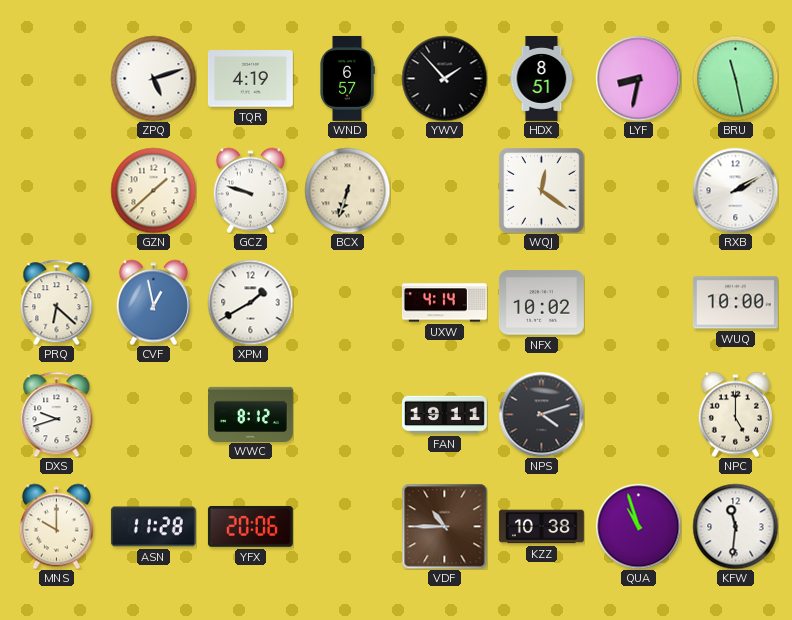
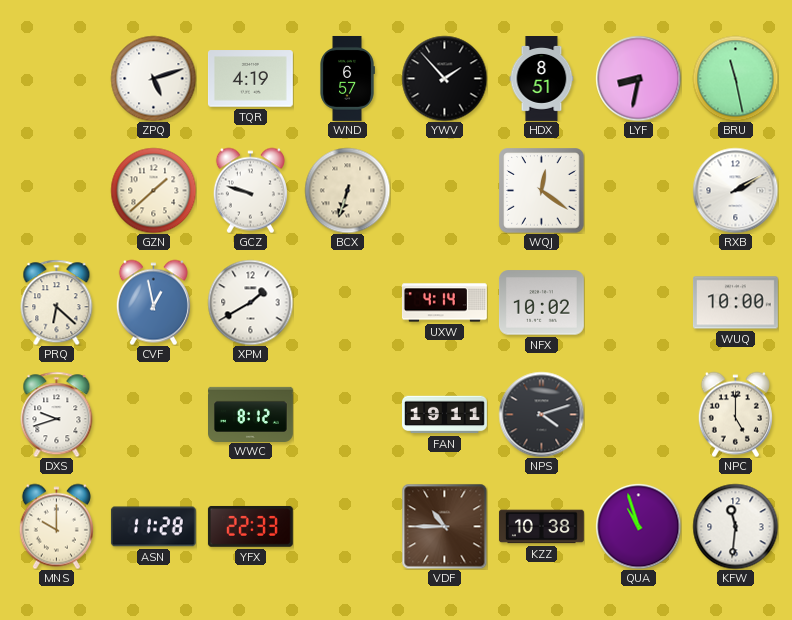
YFX: 20:06 -> 22:33
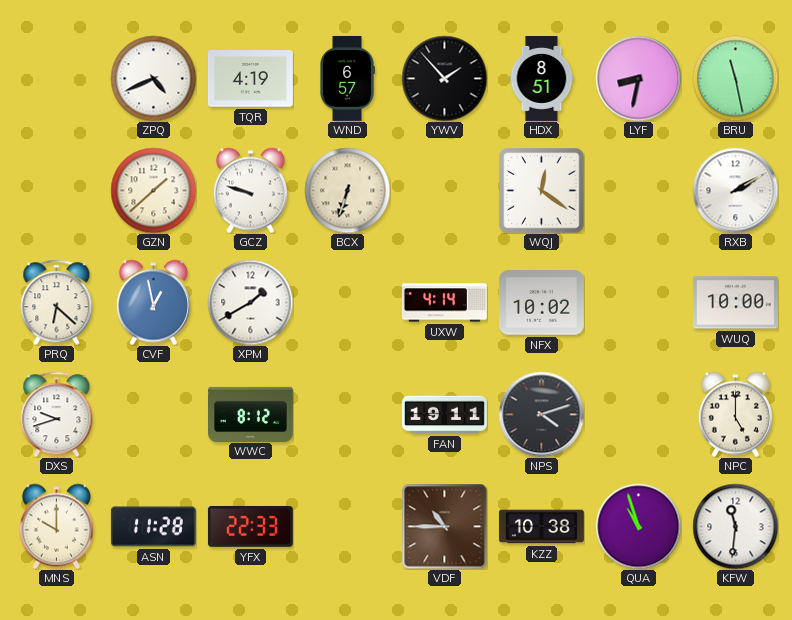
ZPQ: 5:12 -> 4:41
